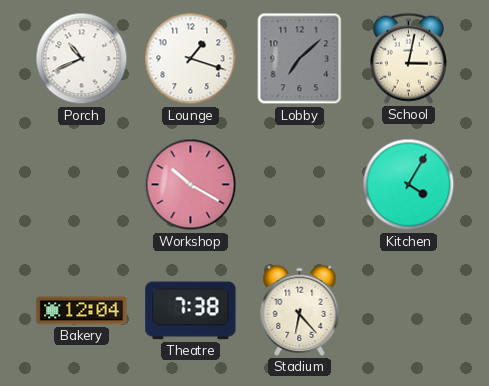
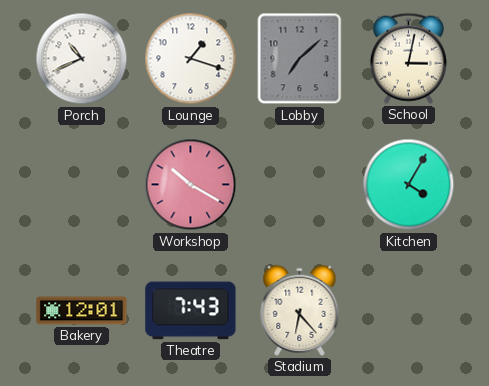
Bakery: 12:04 -> 12:01
Theatre: 7:38 -> 7:43
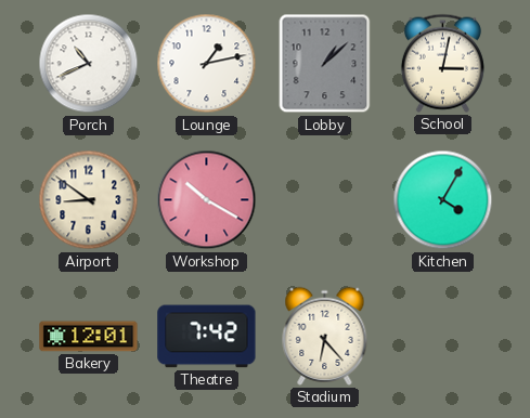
Lounge: 1:18 -> 1:13
Lobby: 7:08 -> 1:08
Airport: none -> 8:51
Theatre: 7:43 -> 7:42
